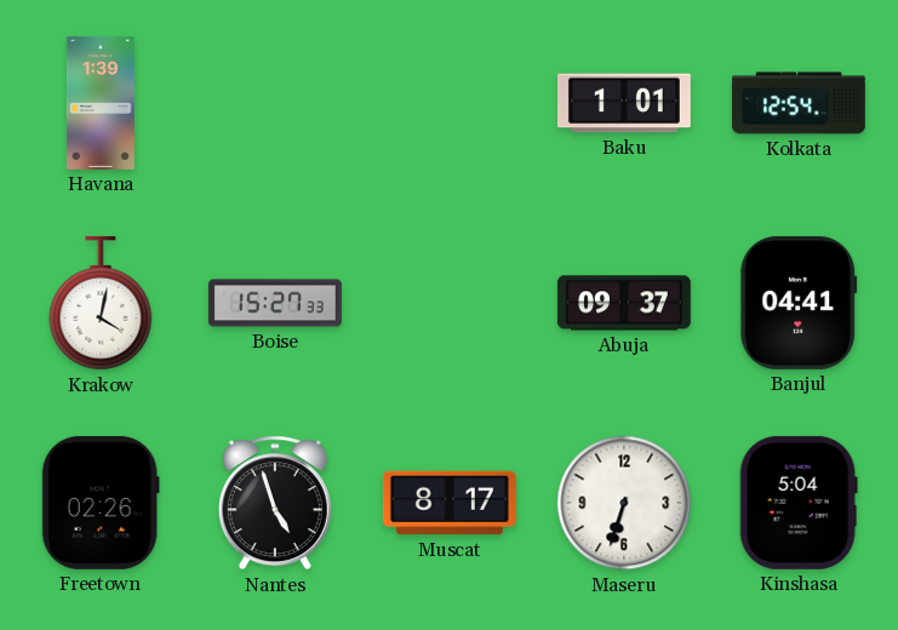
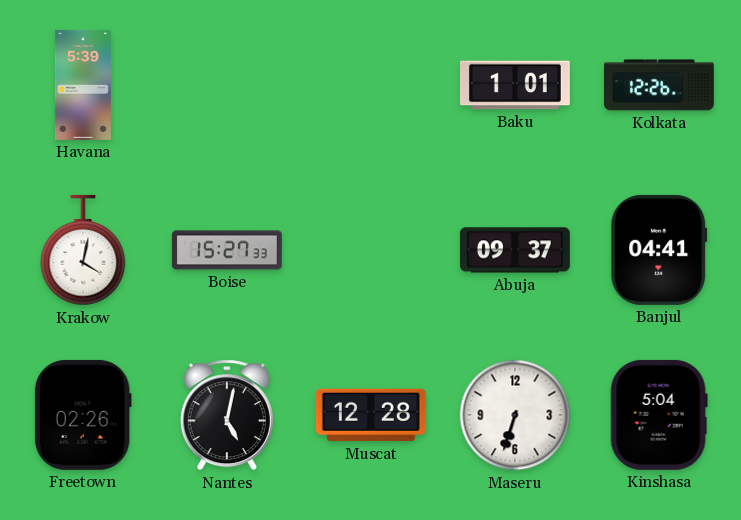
Havana: 1:39 -> 5:39
Kolkata: 12:54 -> 12:26
Nantes: 4:57 -> 5:02
Muscat: 8:17 -> 12:28
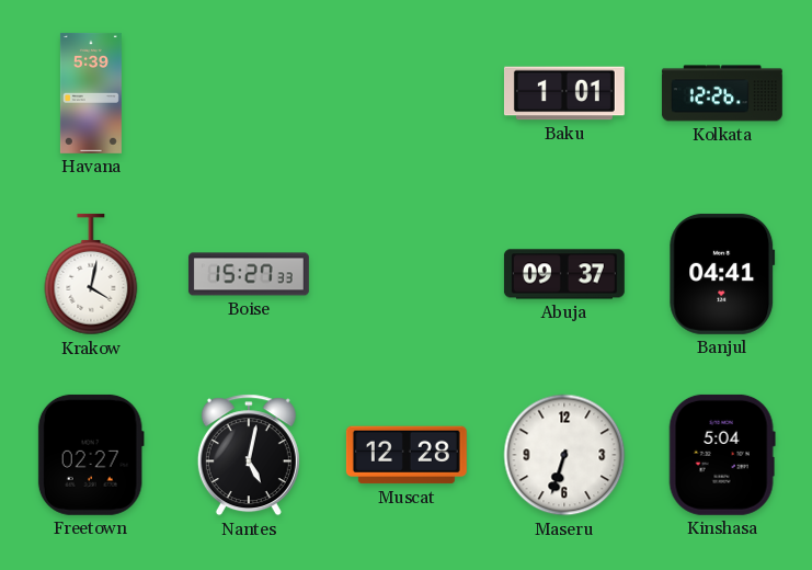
Freetown: 02:26 -> 02:27
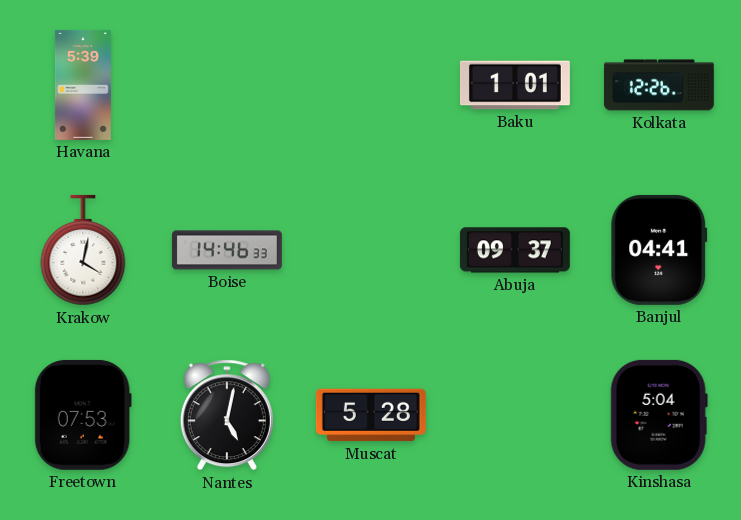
Boise: 15:27 -> 14:46
Freetown: 02:27 -> 07:53
Muscat: 12:28 -> 5:28
Maseru: 6:33 -> none
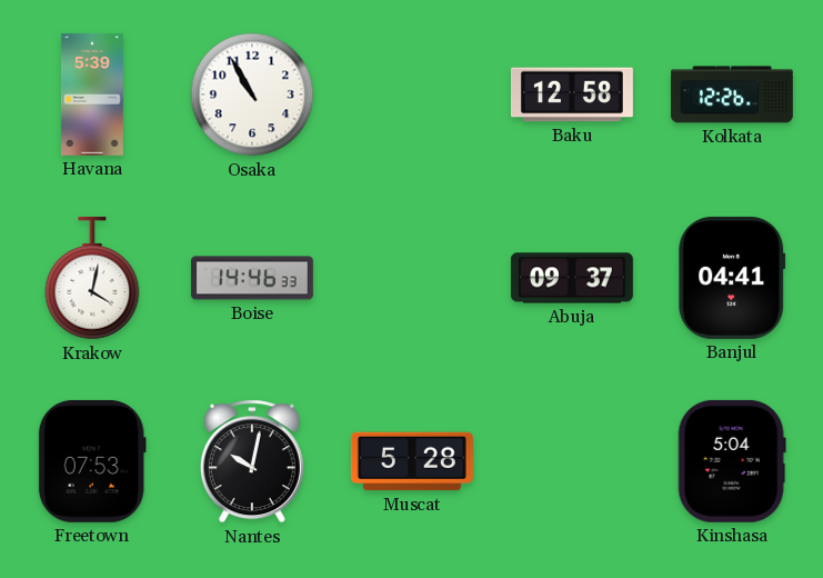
Osaka: none -> 10:55
Baku: 1:01 -> 12:58
Nantes: 5:02 -> 10:02
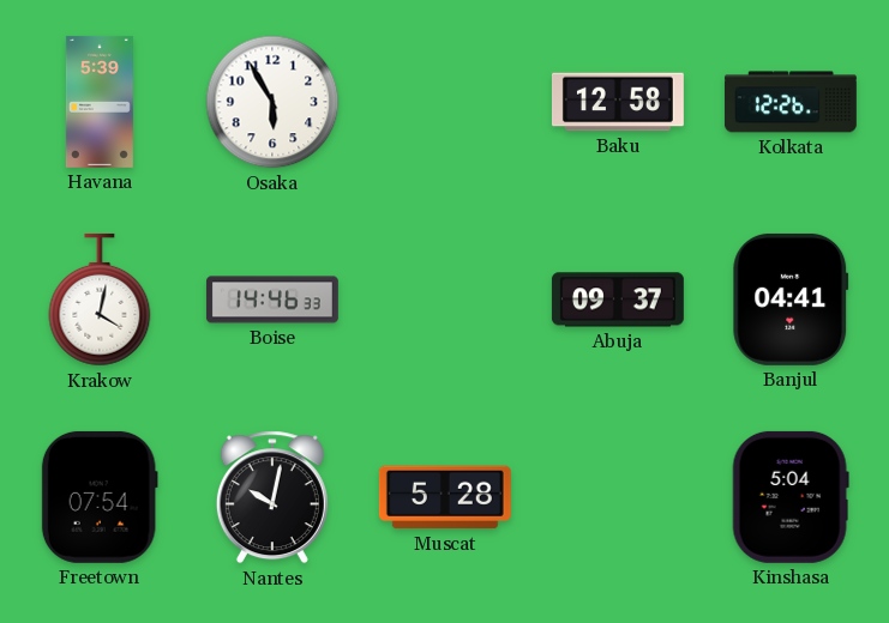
Osaka: 10:55 -> 5:55
Freetown: 07:53 -> 07:54
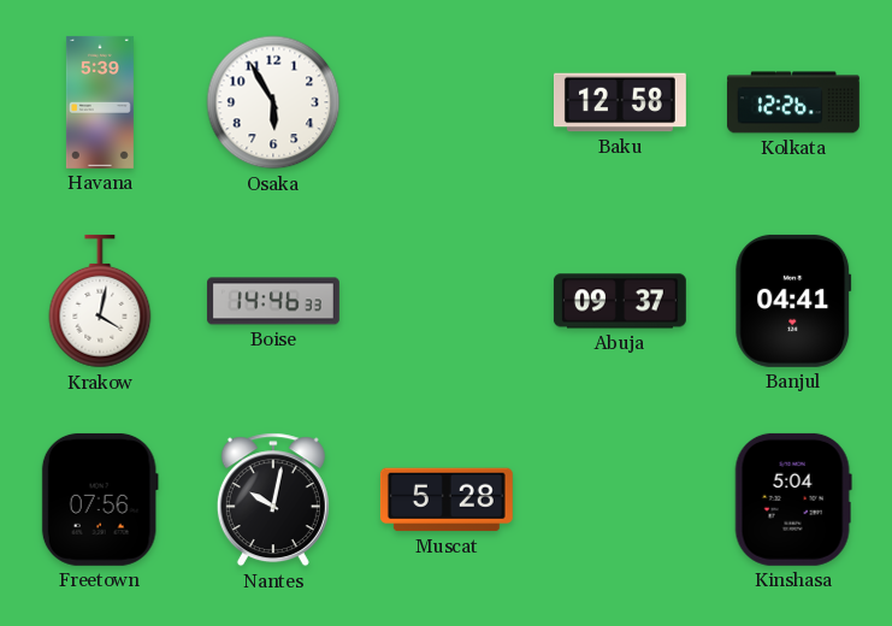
Freetown: 07:54 -> 07:56
